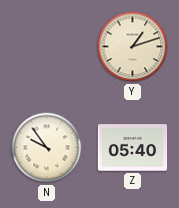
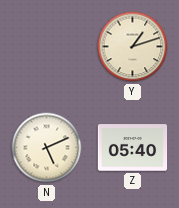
N: 9:54 -> 5:11
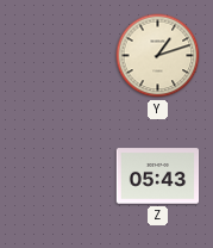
N: 5:11 -> none
Z: 05:40 -> 05:43
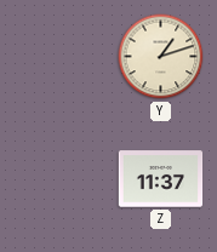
Z: 05:43 -> 11:37
